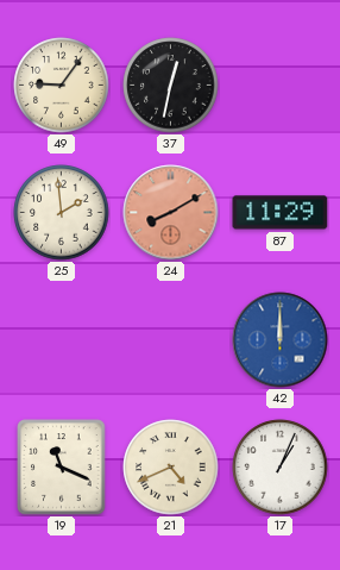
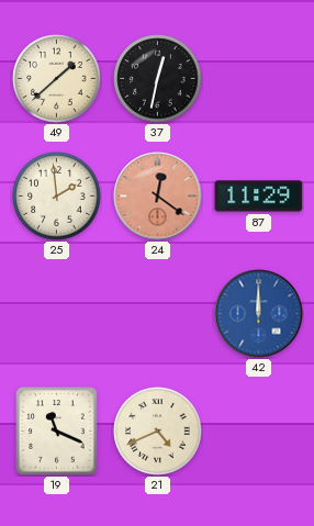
49: 9:06 -> 1:38
24: 8:10 -> 12:21
17: 1:04 -> none
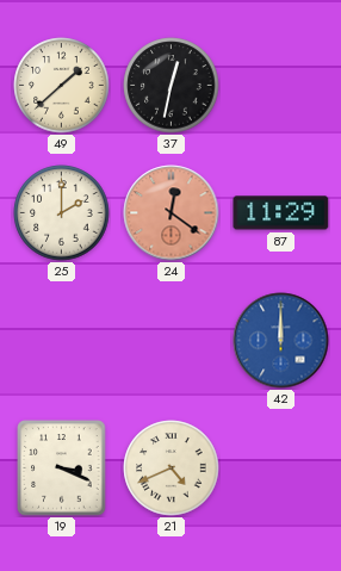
25: 1:59 -> 2:00
19: 11:19 -> 3:19
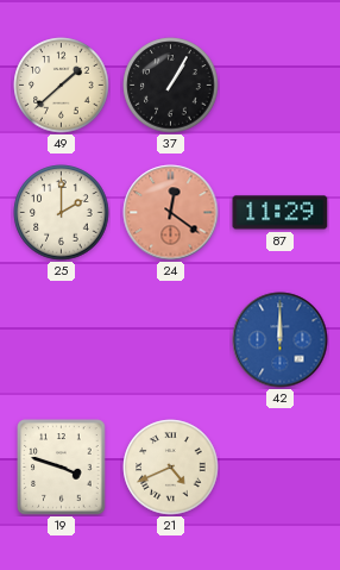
37: 12:32 -> 1:05
19: 3:19 -> 3:48
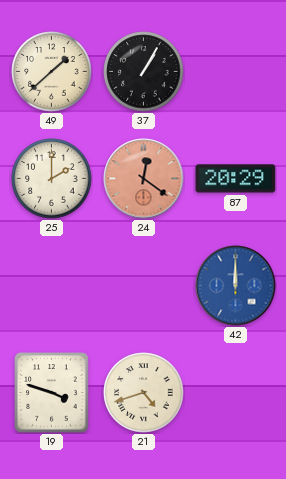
87: 11:29 -> 20:29
21: 4:41 -> 4:42
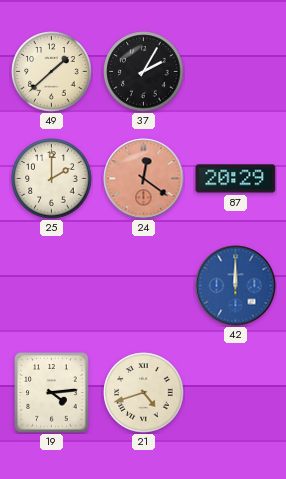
37: 1:05 -> 2:05
19: 3:48 -> 4:14
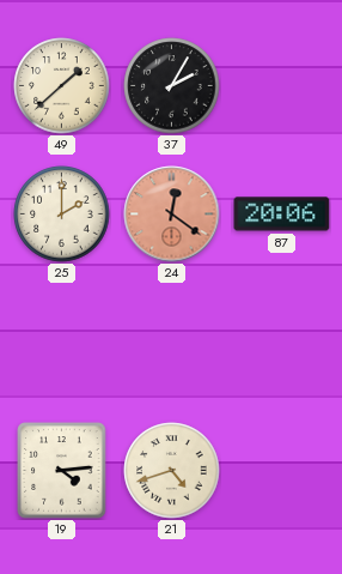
87: 20:29 -> 20:06
42: 12:00 -> none
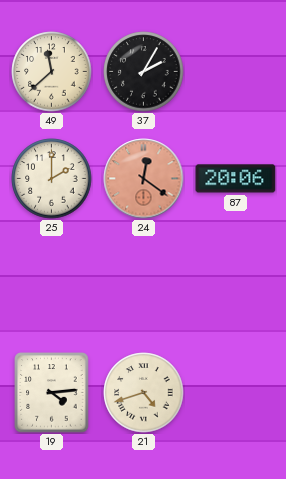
49: 1:38 -> 11:38
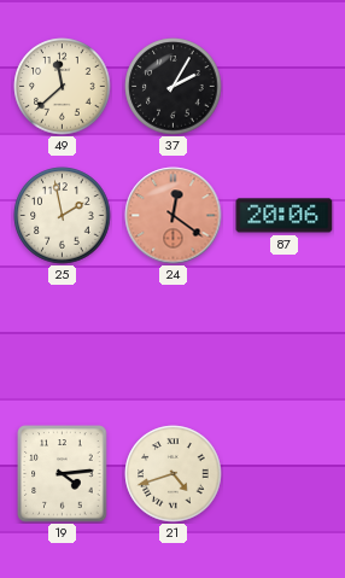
25: 2:00 -> 1:58
